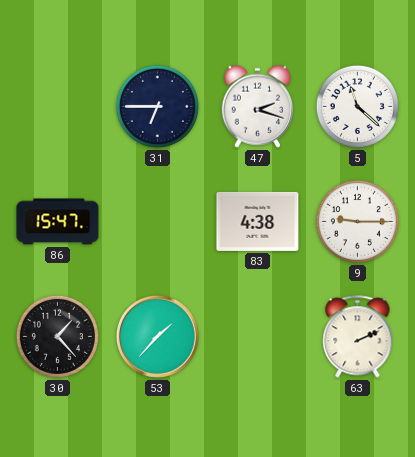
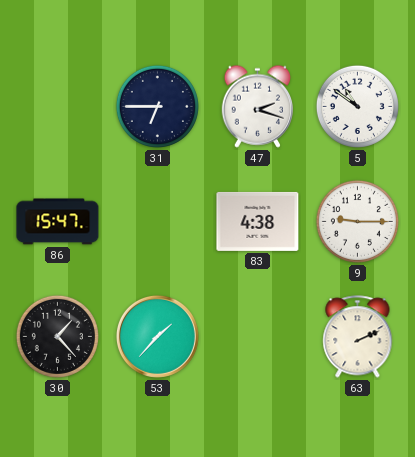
5: 11:22 -> 10:51
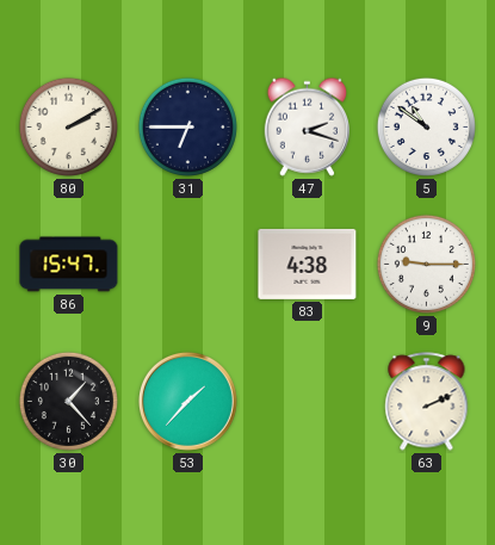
80: none -> 2:10
